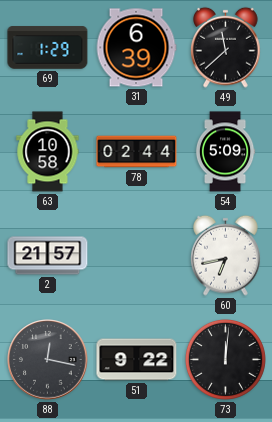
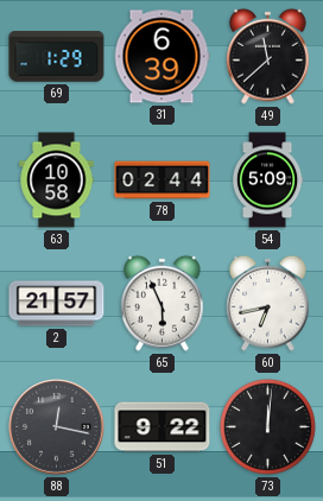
65: none -> 5:56
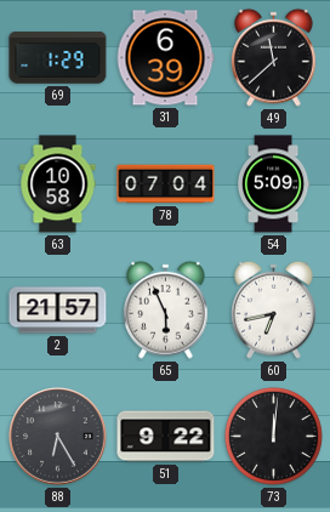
78: 02:44 -> 07:04
88: 12:17 -> 6:25
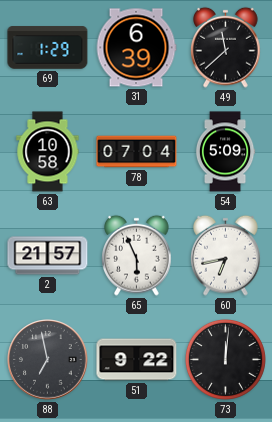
88: 6:25 -> 6:58
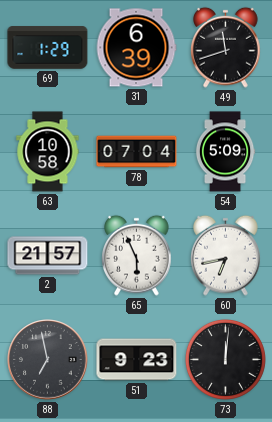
49: 11:38 -> 11:42
51: 9:22 -> 9:23
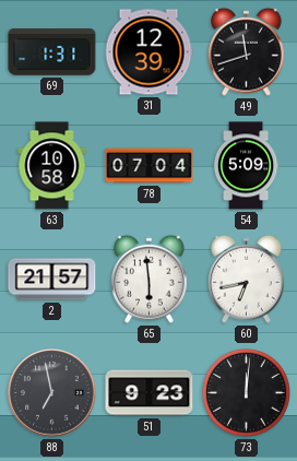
69: 1:29 -> 1:31
31: 6:39 -> 12:39
65: 5:56 -> 5:59
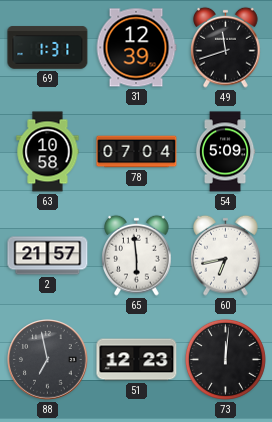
51: 9:23 -> 12:23
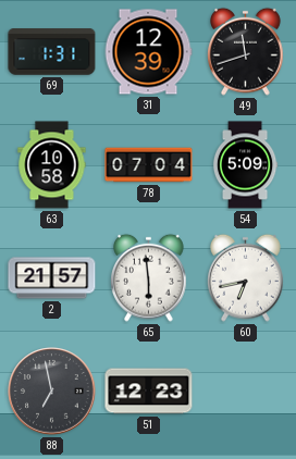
73: 12:01 -> none
